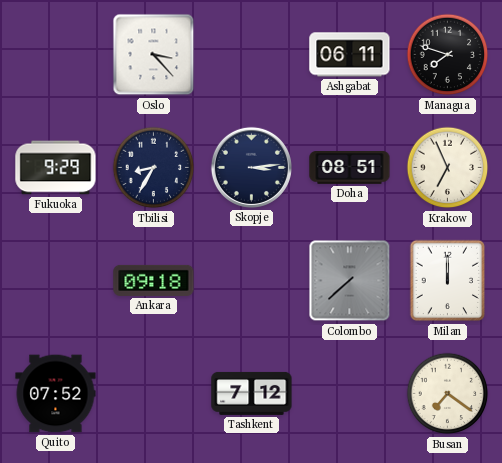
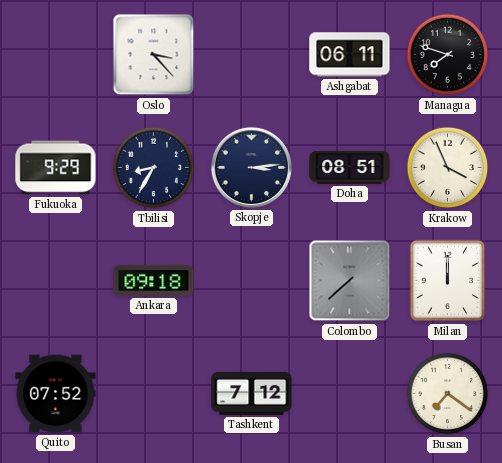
Krakow: 6:56 -> 3:56
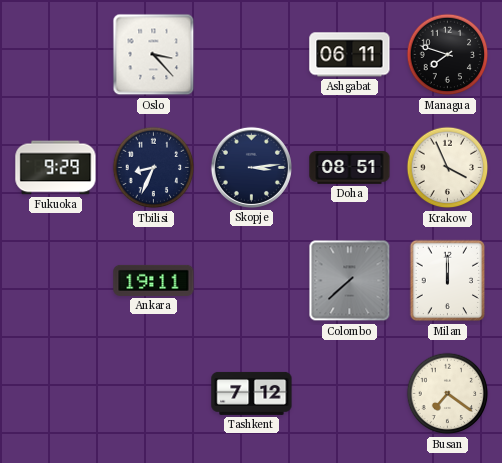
Tbilisi: 8:35 -> 8:34
Ankara: 09:18 -> 19:11
Quito: 07:52 -> none
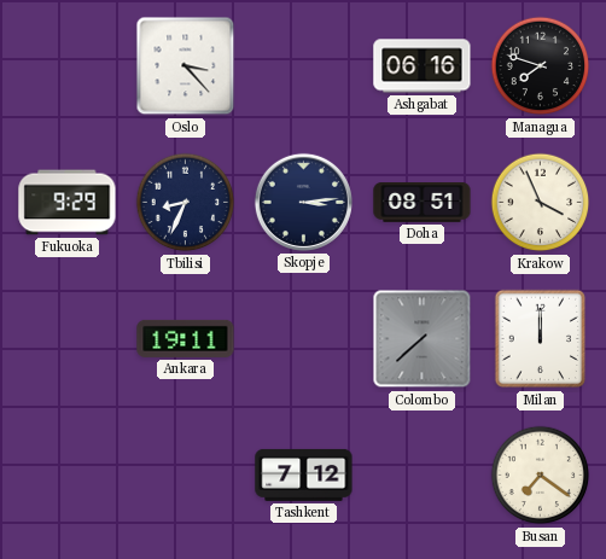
Ashgabat: 06:11 -> 06:16
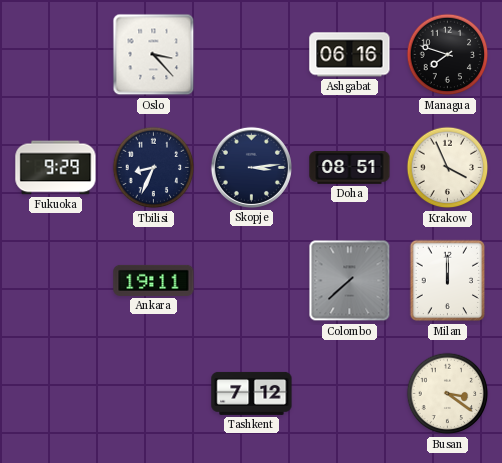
Busan: 7:21 -> 3:21
